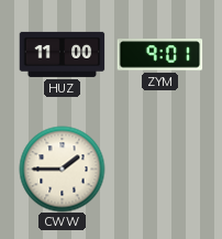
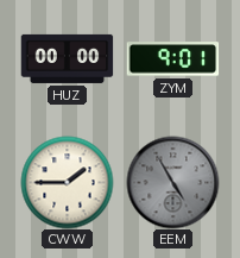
HUZ: 11:00 -> 00:00
EEM: none -> 4:55
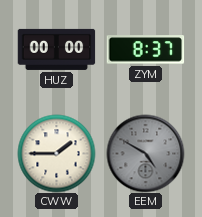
ZYM: 9:01 -> 8:37
EEM: 4:55 -> 4:50
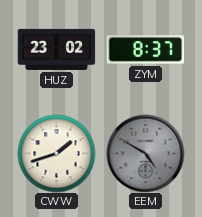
HUZ: 00:00 -> 23:02
CWW: 1:45 -> 1:42
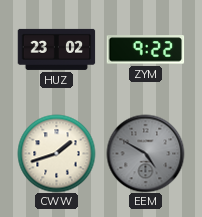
ZYM: 8:37 -> 9:22
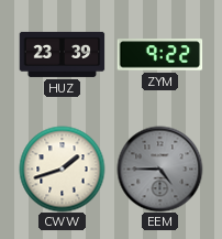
HUZ: 23:02 -> 23:39
EEM: 4:50 -> 4:45
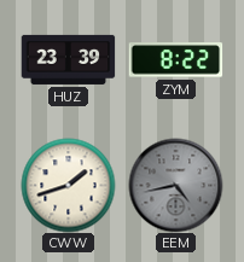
ZYM: 9:22 -> 8:22
EEM: 4:45 -> 4:43
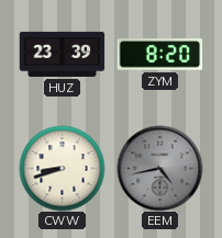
ZYM: 8:22 -> 8:20
CWW: 1:42 -> 8:42
